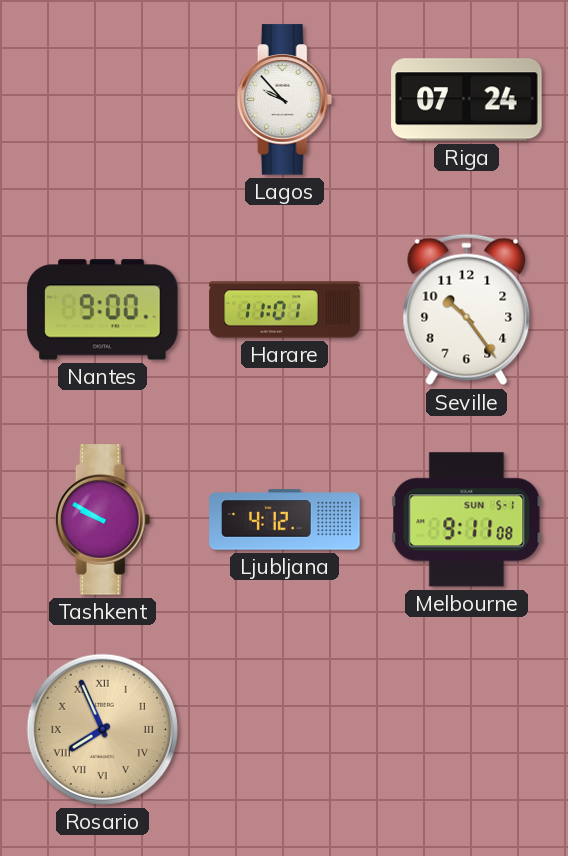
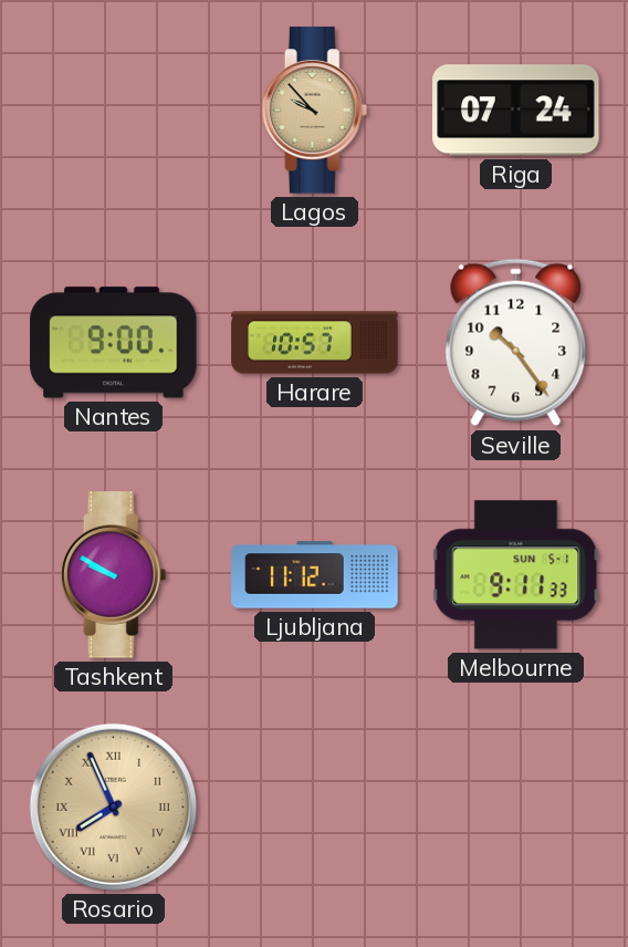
Lagos dial: white -> champagne
Harare: 11:01 -> 10:57
Ljubljana: 4:12 -> 11:12
Melbourne: 9:11:08 -> 9:11:33
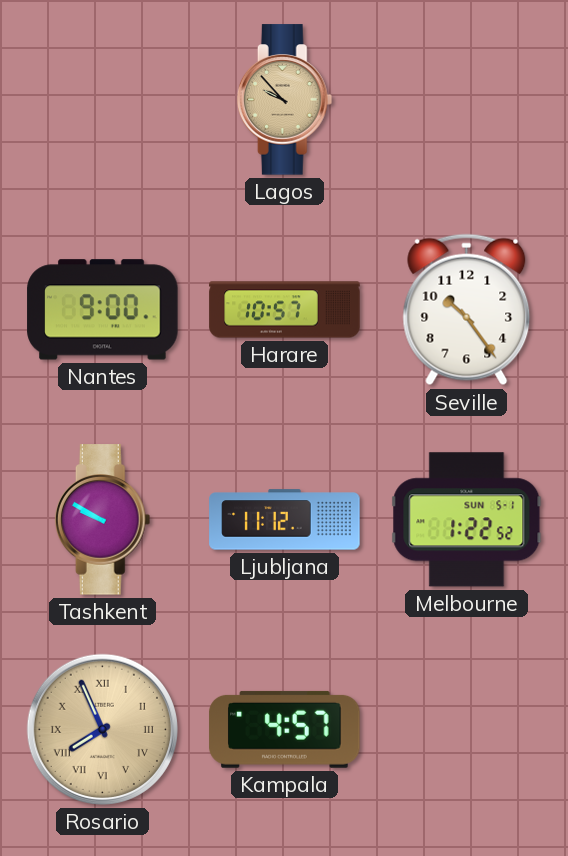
Riga: 07:24 -> none
Melbourne: 9:11 -> 1:22
Kampala: none -> 4:57
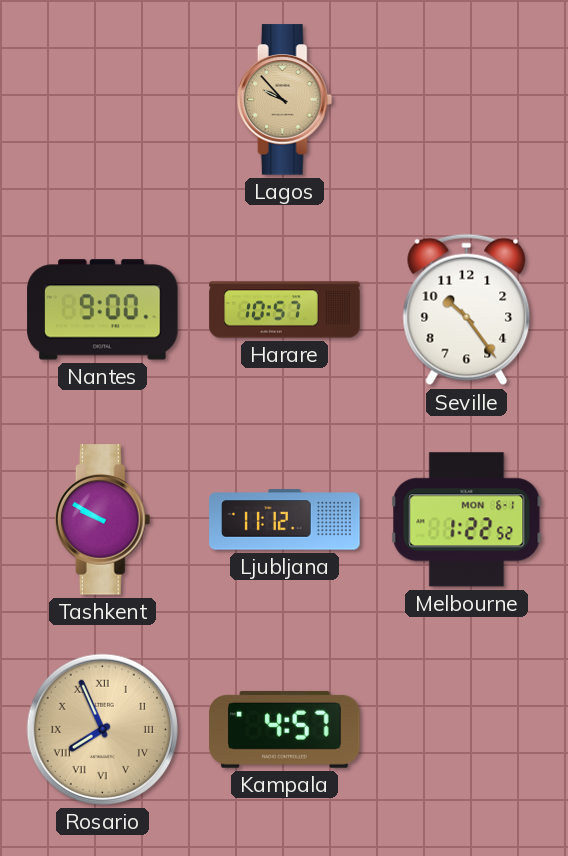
Melbourne date: SUN 5-1 -> MON 6-1
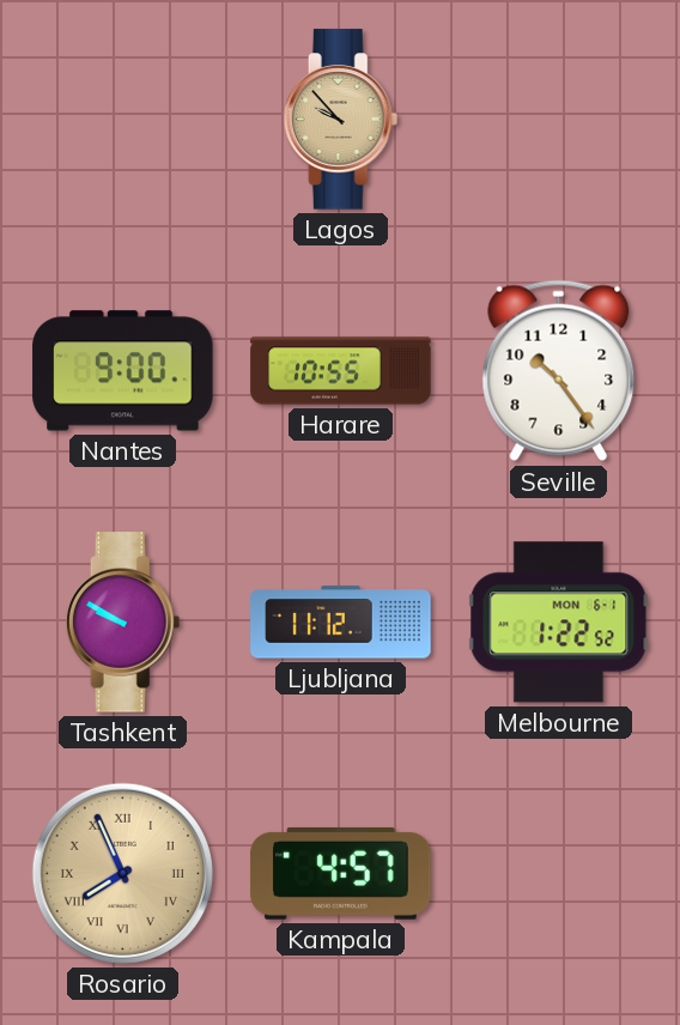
Harare: 10:57 -> 10:55
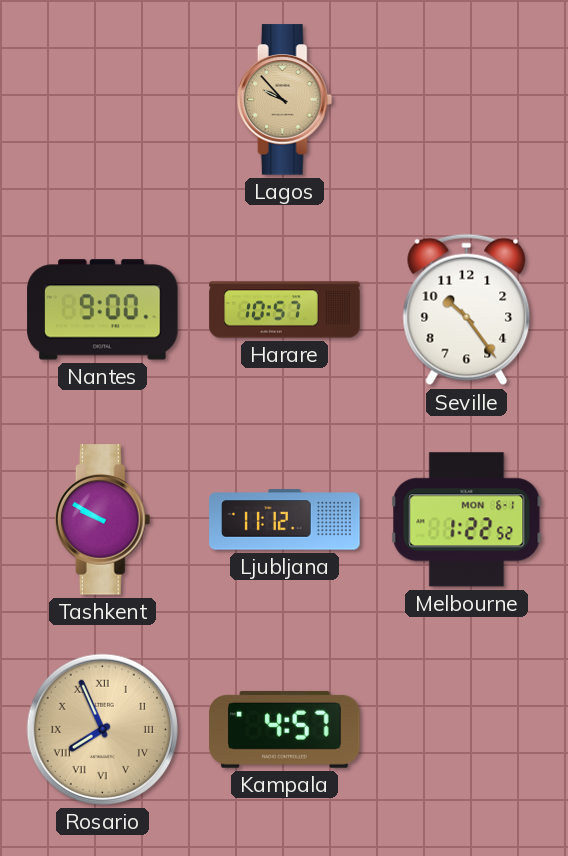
Harare: 10:55 -> 10:57
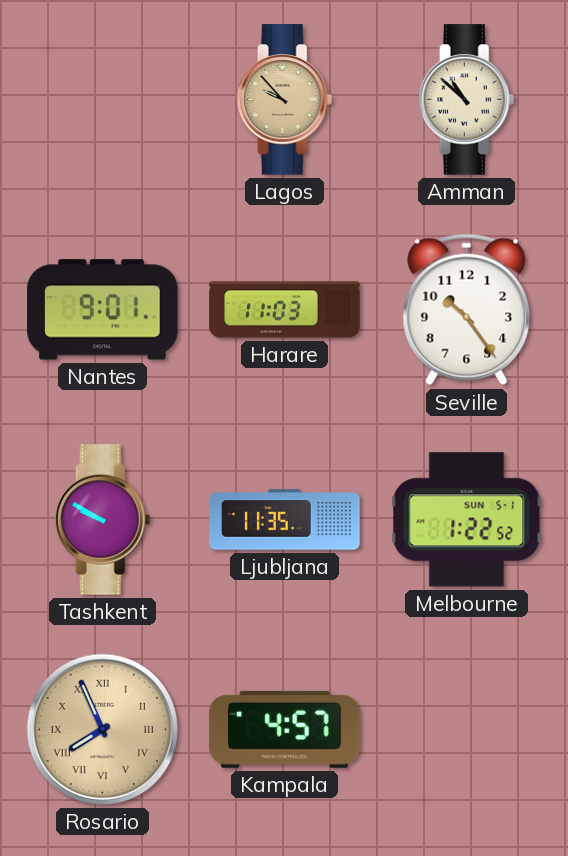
Amman: none -> 10:52
Nantes: 9:00 -> 9:01
Harare: 10:57 -> 11:03
Ljubljana: 11:12 -> 11:35
Melbourne date: MON 6-1 -> SUN 5-1
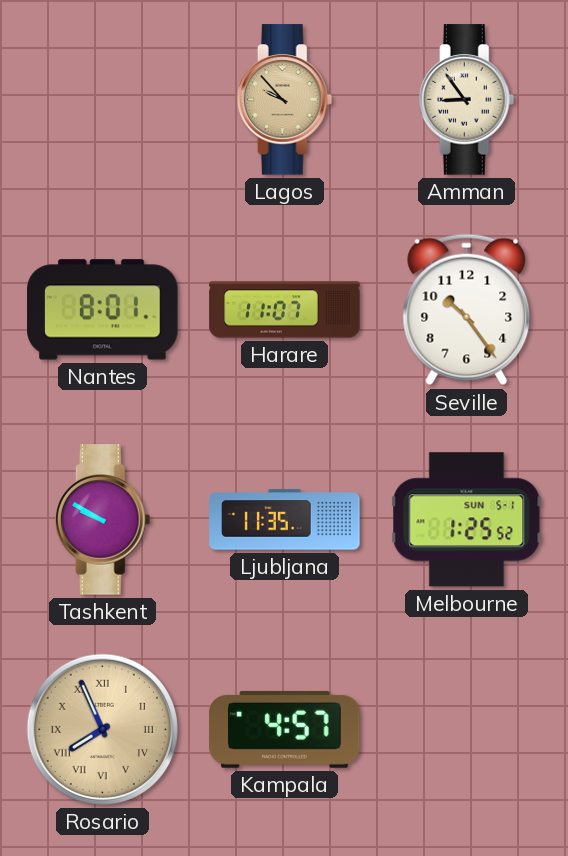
Amman: 10:52 -> 8:54
Nantes: 9:01 -> 8:01
Harare: 11:03 -> 11:07
Melbourne: 1:22 -> 1:25
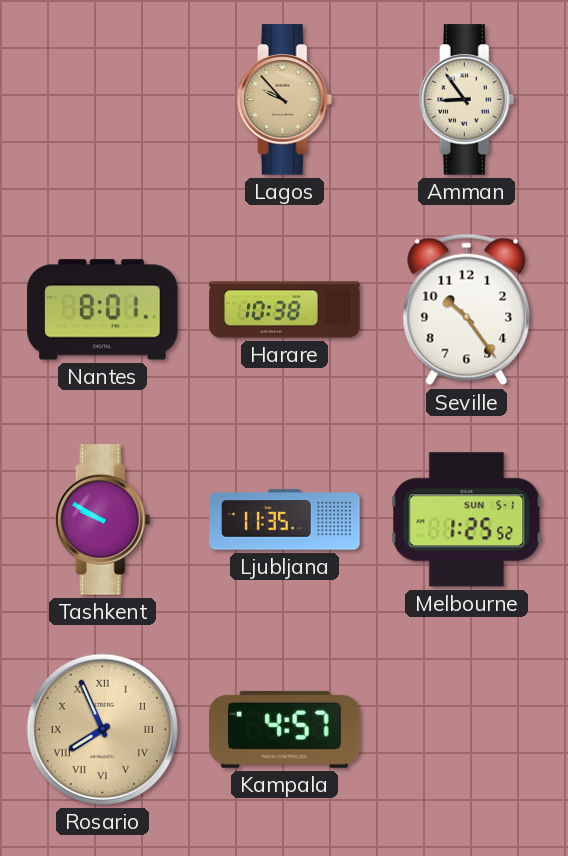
Harare: 11:07 -> 10:38
